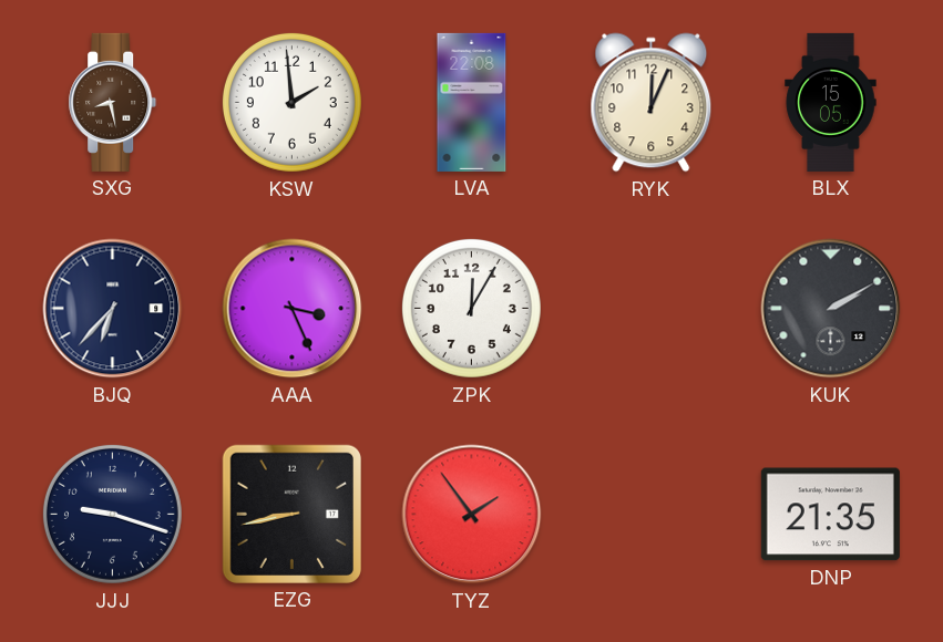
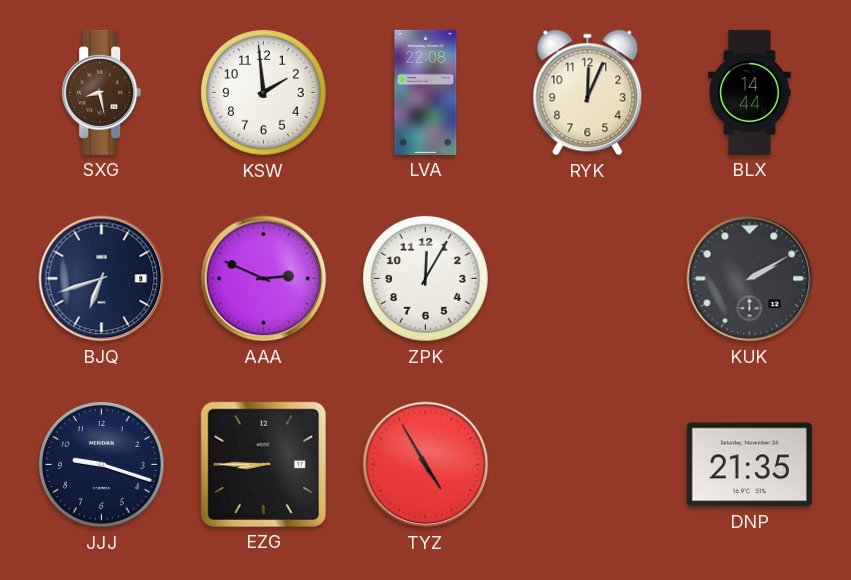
BLX: 15:05 -> 14:44
BJQ: 6:37 -> 6:42
AAA: 3:26 -> 2:49
EZG: 8:43 -> 8:45
TYZ: 1:54 -> 4:55
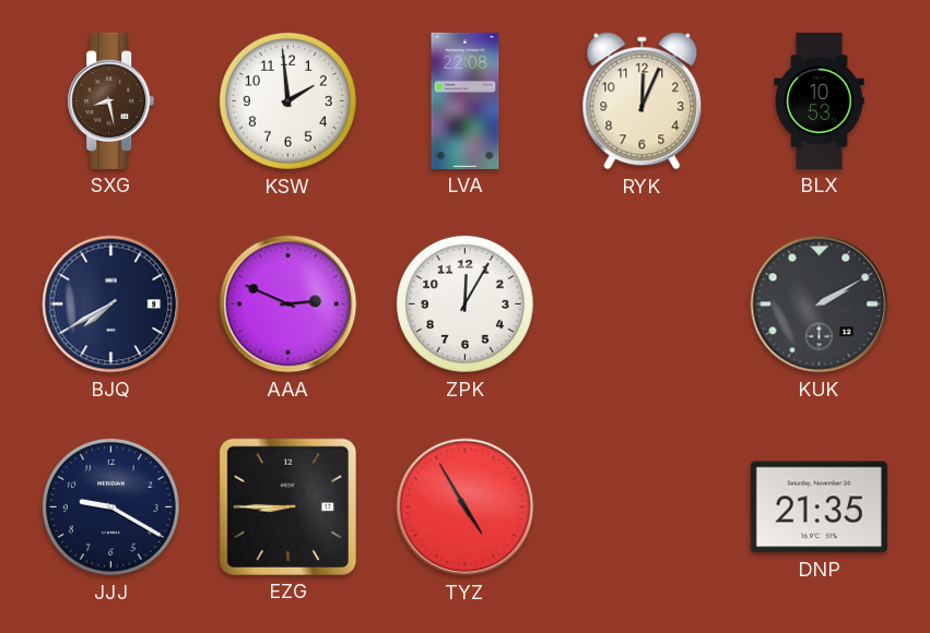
BLX: 14:44 -> 10:53
BJQ: 6:42 -> 7:40
JJJ: 9:18 -> 9:20
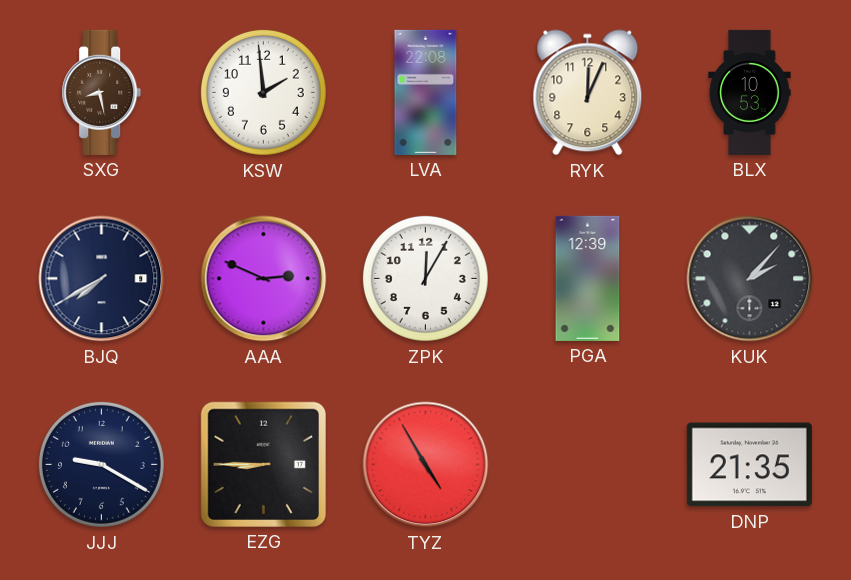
PGA: none -> 12:39
KUK: 2:10 -> 2:07
